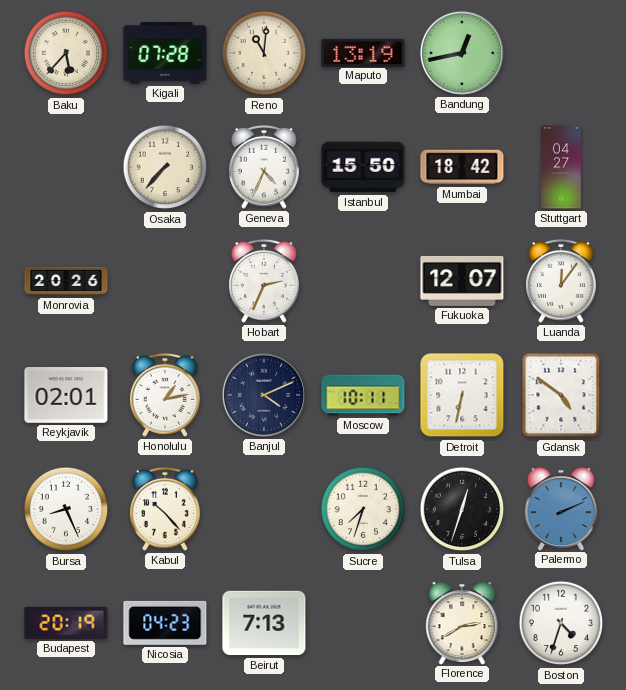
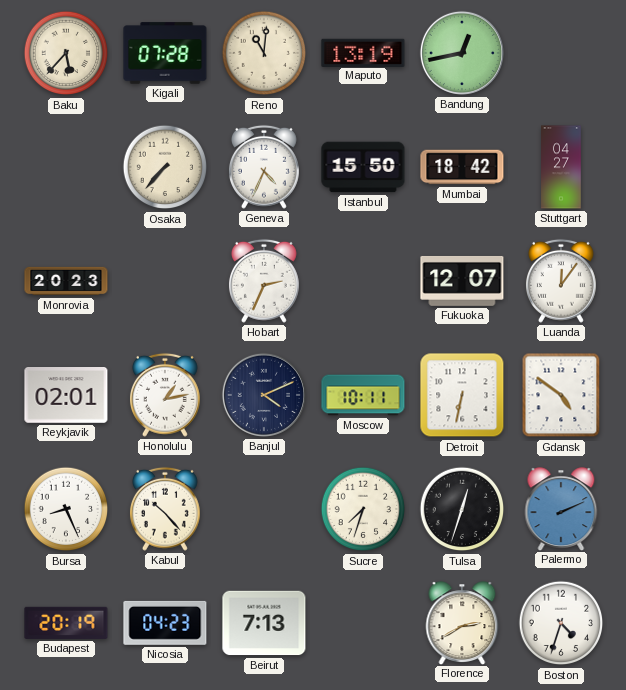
Monrovia: 20:26 -> 20:23
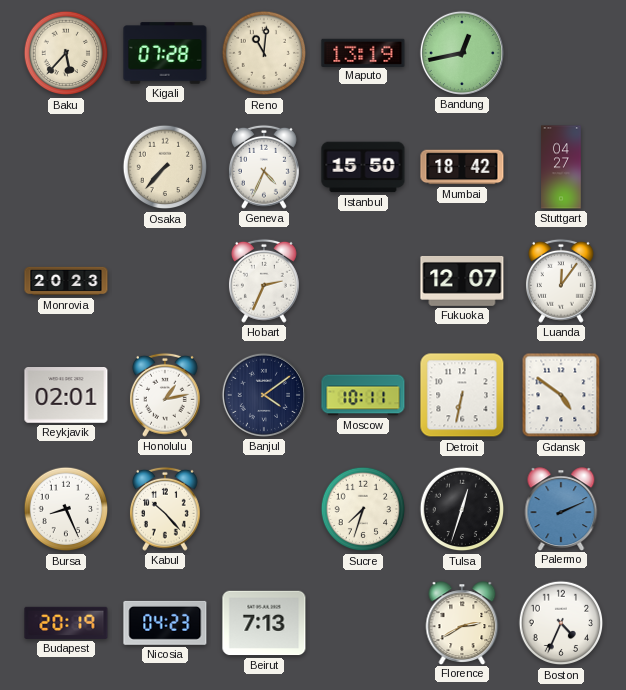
Banjul: 4:11 -> 4:09
Boston: 4:33 -> 4:34
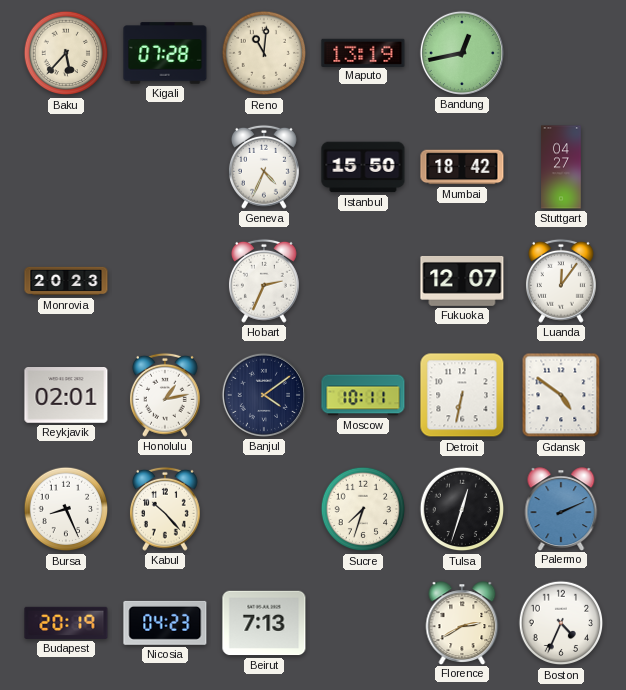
Osaka: 7:37 -> none
